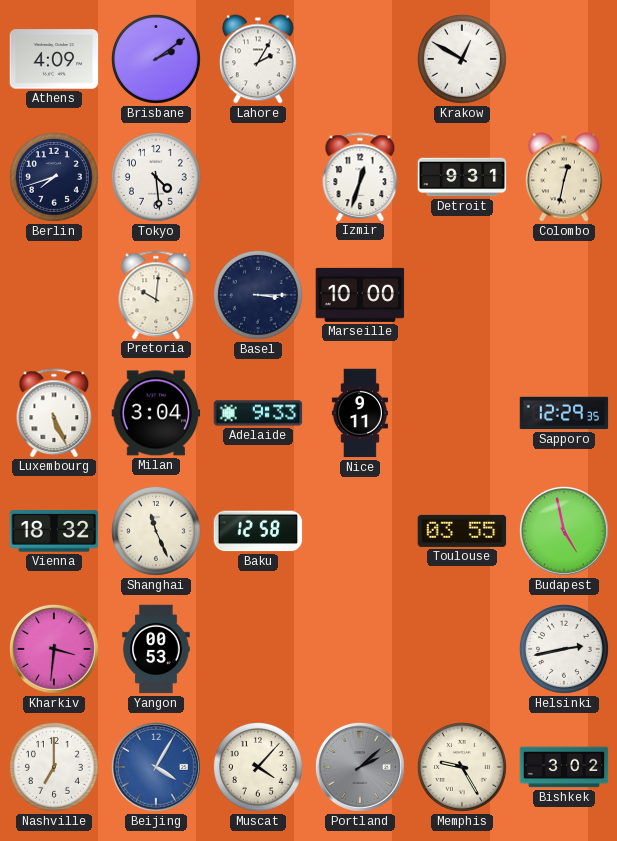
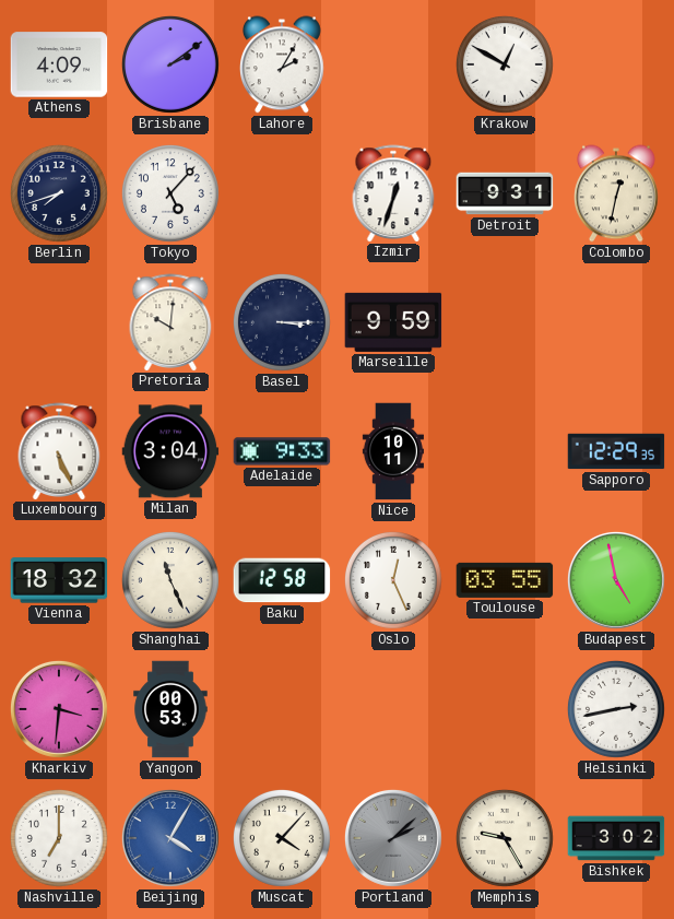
Tokyo: 4:29 -> 5:07
Marseille: 10:00 -> 9:59
Nice: 9:11 -> 10:11
Oslo: none -> 12:26
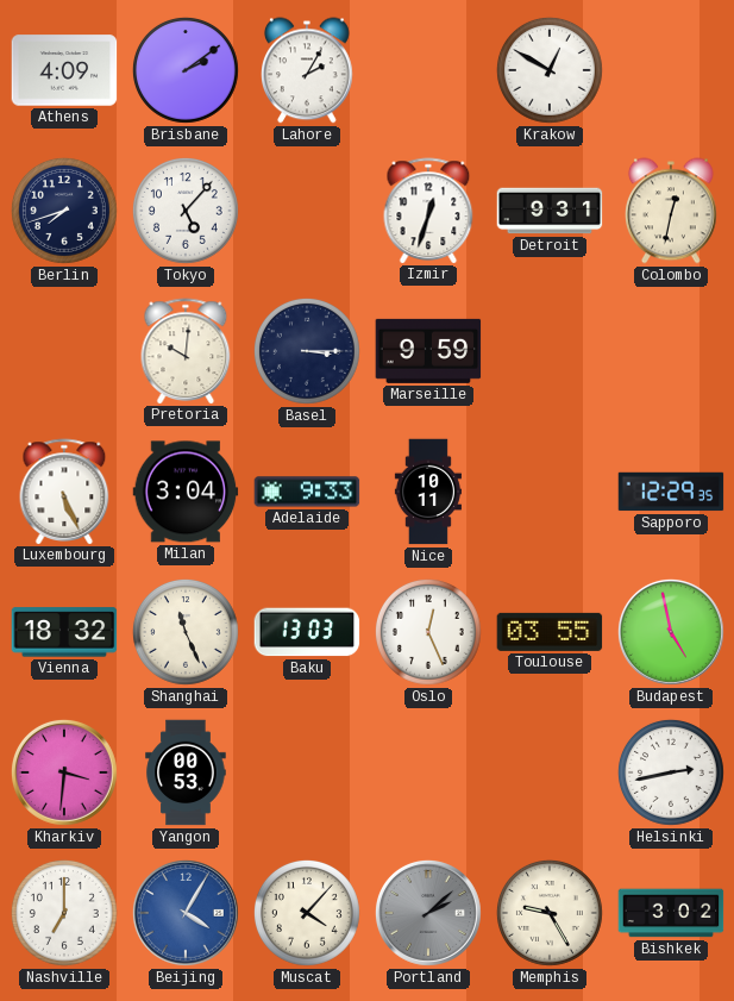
Baku: 12:58 -> 13:03
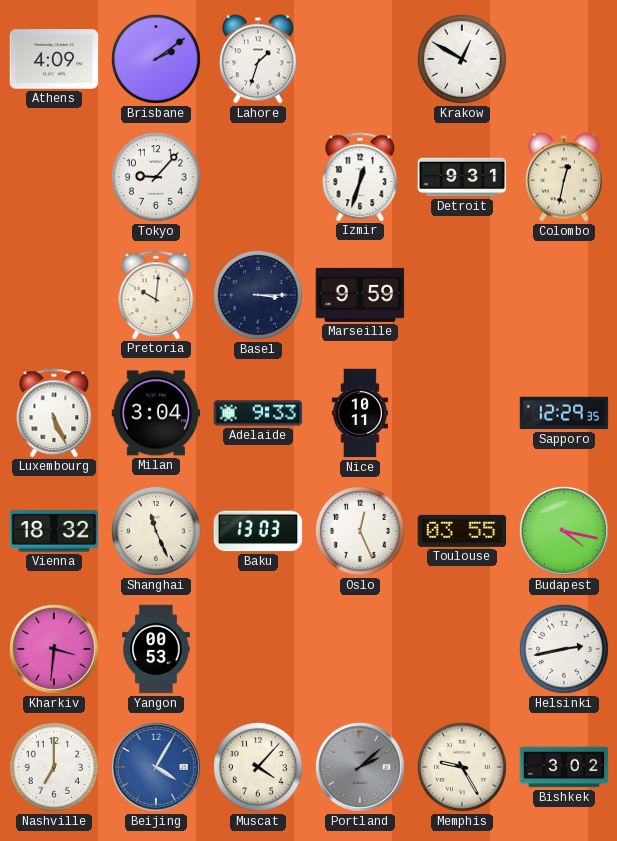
Lahore: 2:05 -> 1:33
Berlin: 7:42 -> none
Tokyo: 5:07 -> 9:07
Budapest: 4:58 -> 4:17
